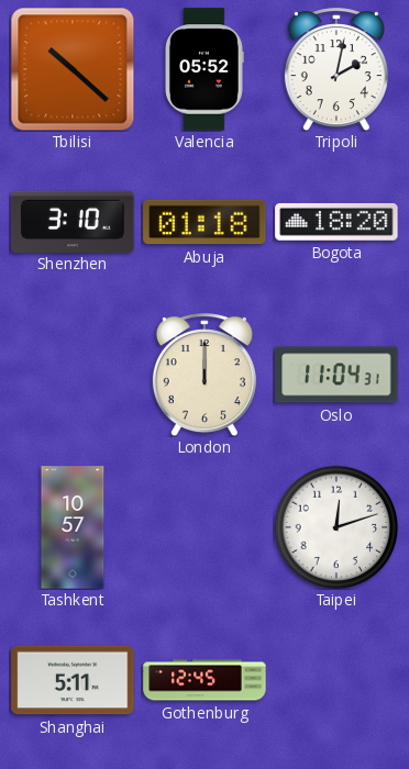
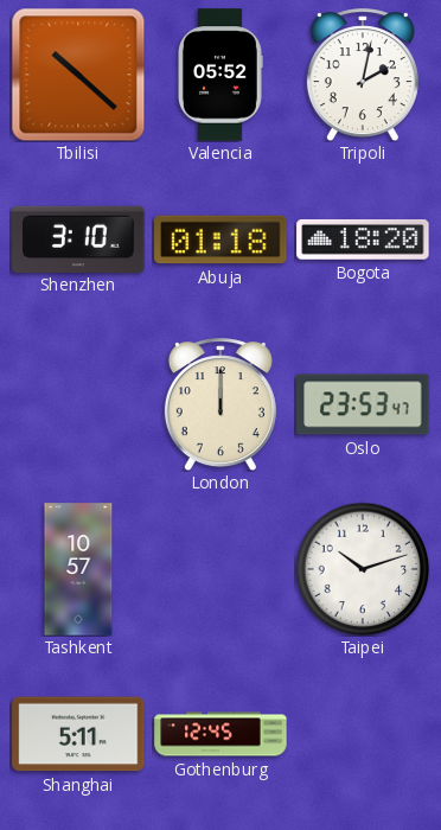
Oslo: 11:04 -> 23:53
Taipei: 12:12 -> 10:12
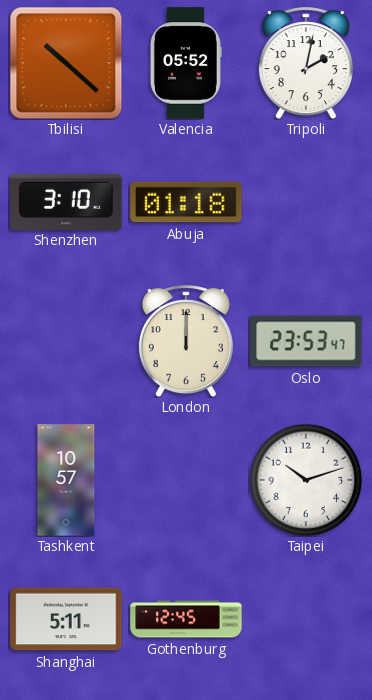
Bogota: 18:20 -> none
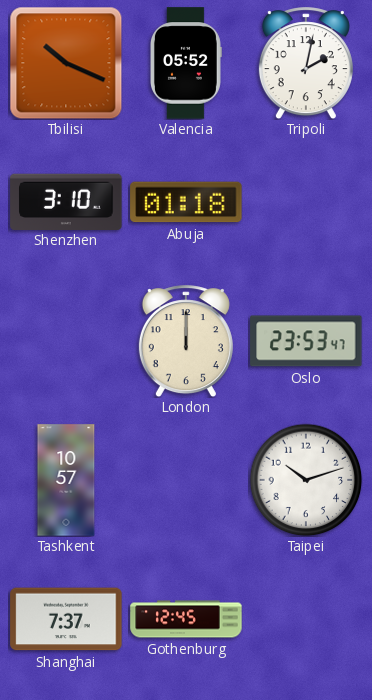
Tbilisi: 10:22 -> 10:19
Shanghai: 5:11 -> 7:37
